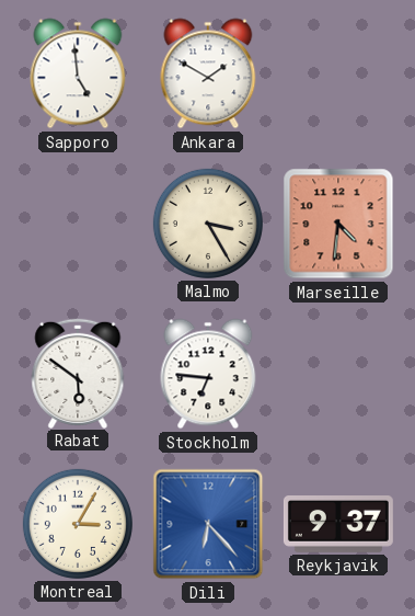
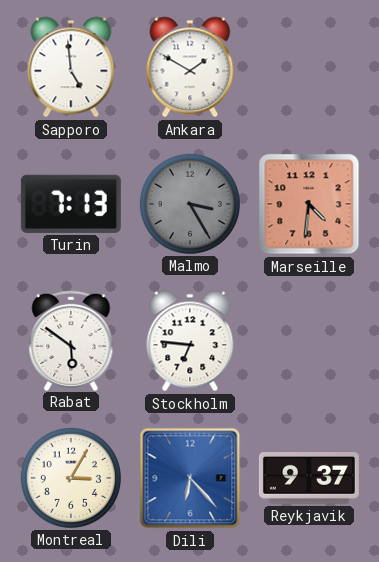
Turin: none -> 7:13
Malmo dial: cream -> grey
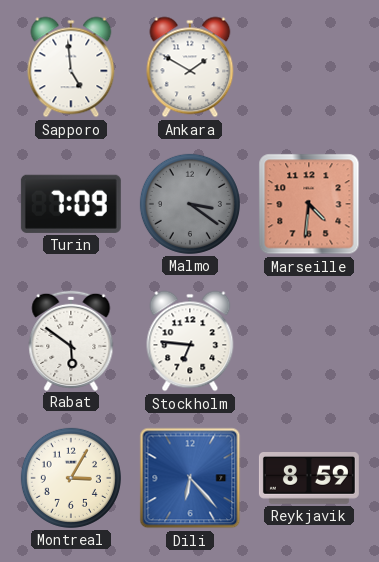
Turin: 7:13 -> 7:09
Malmo: 3:25 -> 3:21
Reykjavik: 9:37 -> 8:59
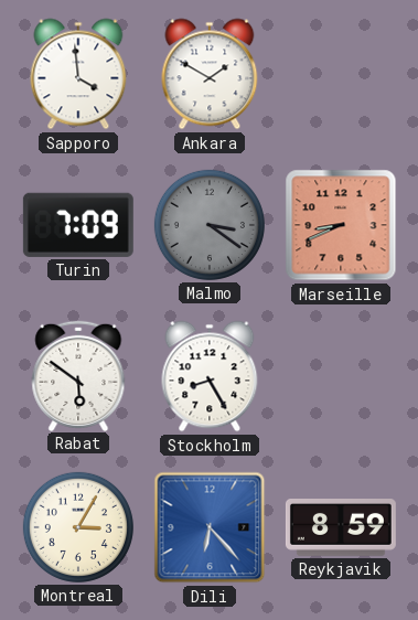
Sapporo: 4:59 -> 3:59
Marseille: 4:31 -> 8:41
Stockholm: 6:46 -> 8:25
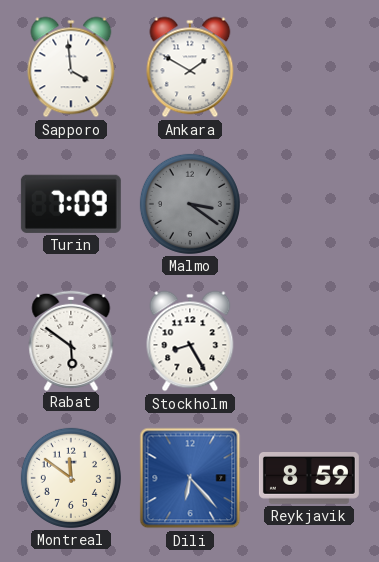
Marseille: 8:41 -> none
Montreal: 3:05 -> 11:51
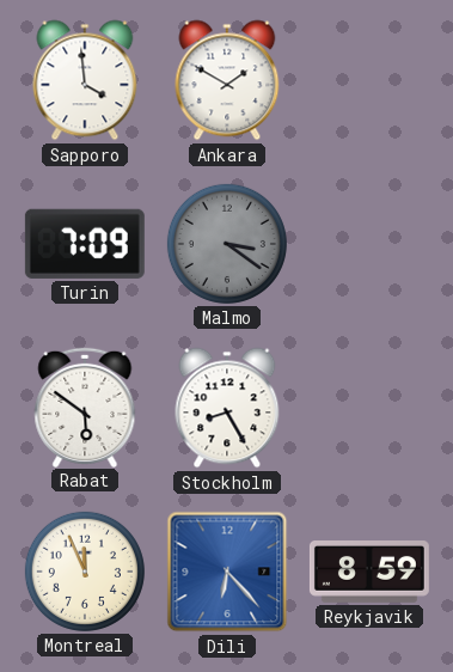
Montreal: 11:51 -> 11:56
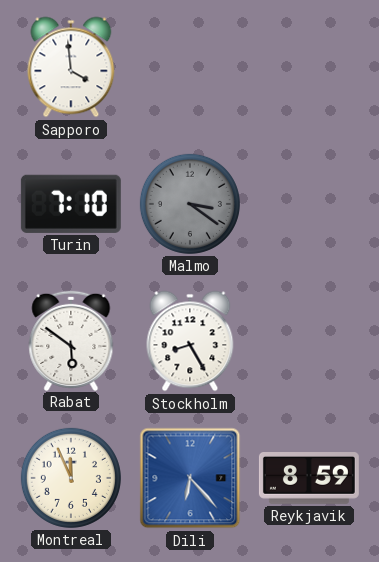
Ankara: 1:50 -> none
Turin: 7:09 -> 7:10
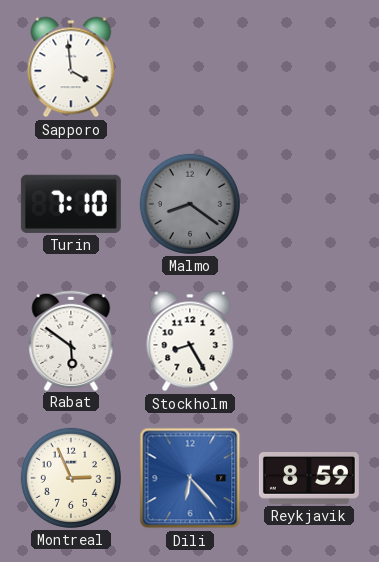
Malmo: 3:21 -> 8:21
Montreal: 11:56 -> 2:56
